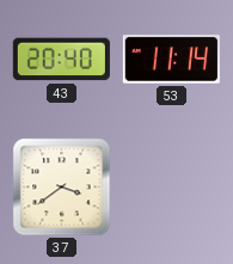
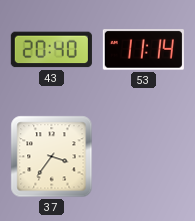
37: 3:39 -> 3:36
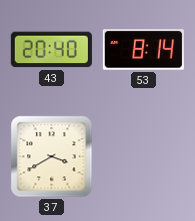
53: 11:14 -> 8:14
37: 3:36 -> 3:40
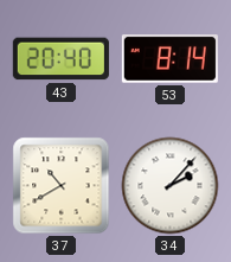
37: 3:40 -> 10:40
34: none -> 2:07
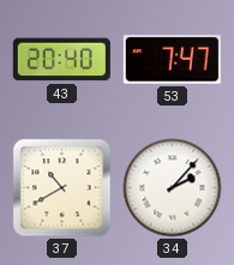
53: 8:14 -> 7:47
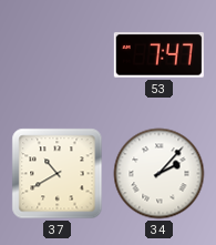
43: 20:40 -> none
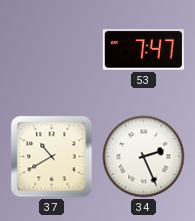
34: 2:07 -> 2:26
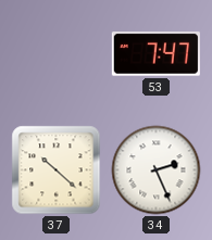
37: 10:40 -> 10:22
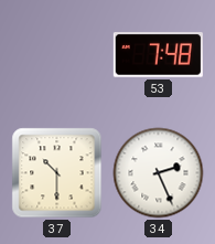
53: 7:47 -> 7:48
37: 10:22 -> 10:30
